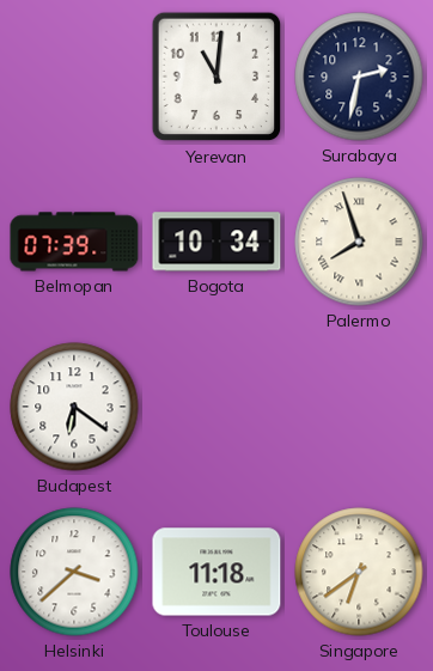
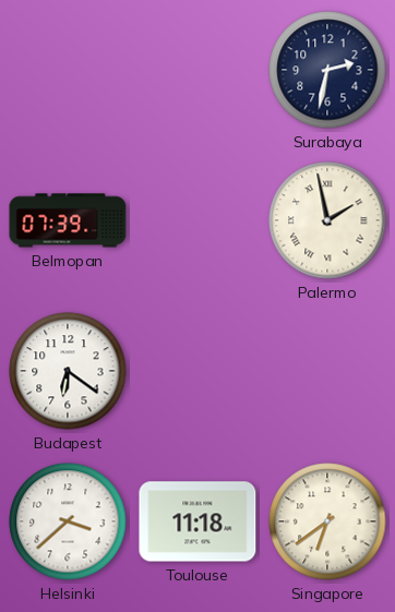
Yerevan: 11:01 -> none
Bogota: 10:34 -> none
Palermo: 7:57 -> 1:58
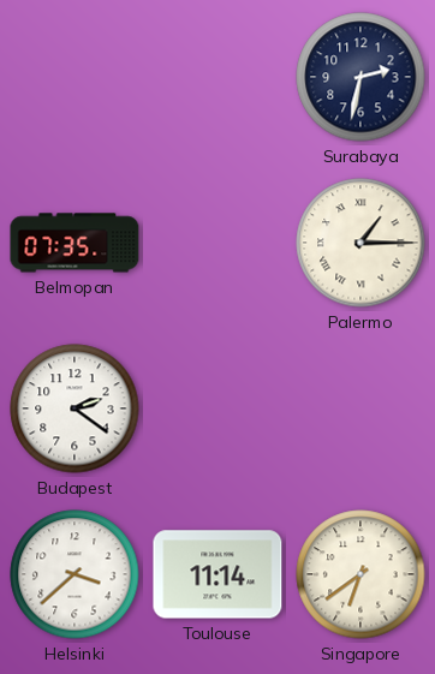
Belmopan: 07:39 -> 07:35
Palermo: 1:58 -> 1:15
Budapest: 6:21 -> 2:21
Toulouse: 11:18 -> 11:14
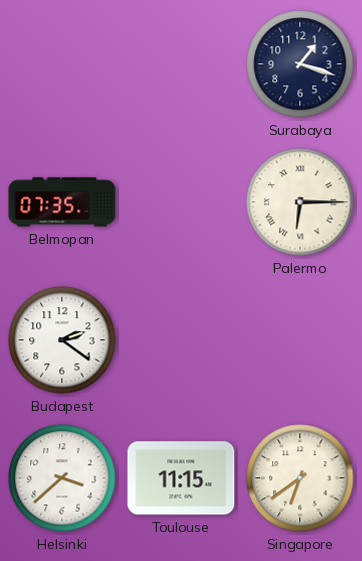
Surabaya: 2:32 -> 1:18
Palermo: 1:15 -> 6:15
Toulouse: 11:14 -> 11:15
